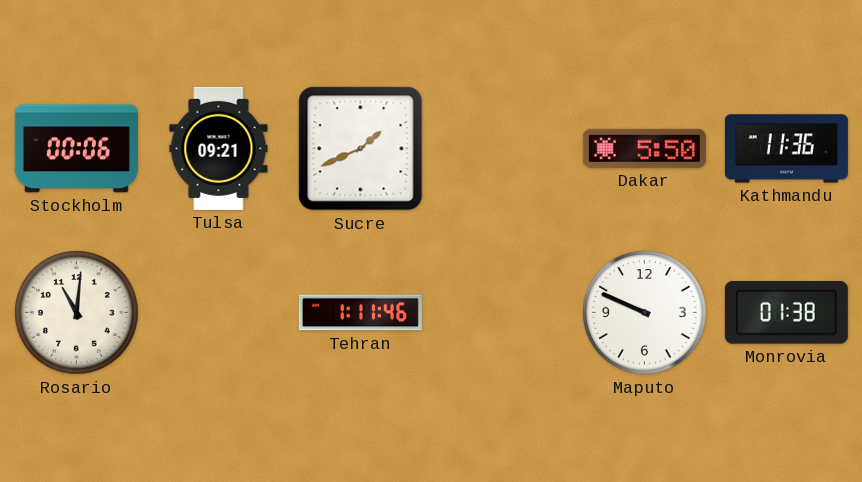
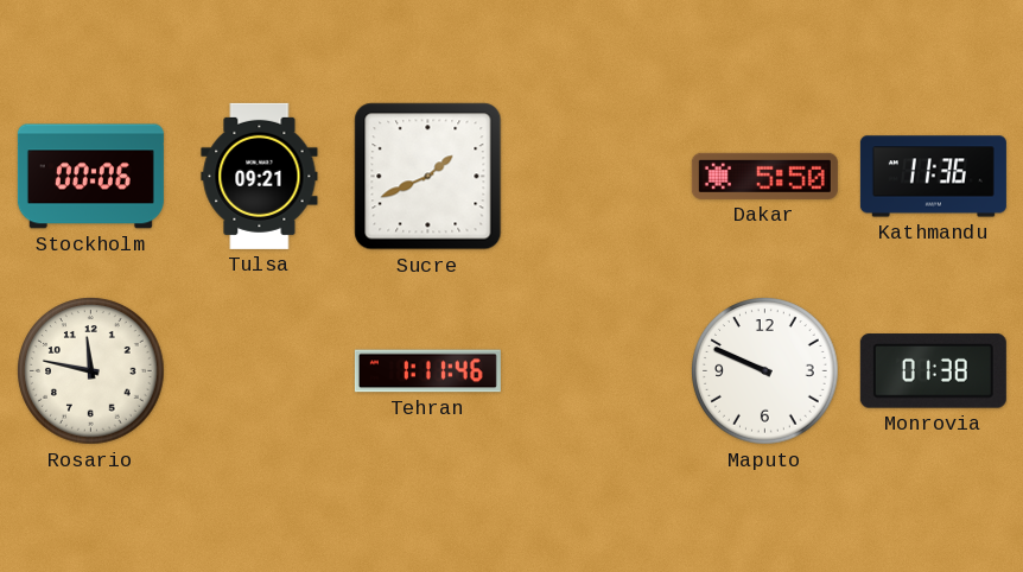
Rosario: 11:01 -> 11:47
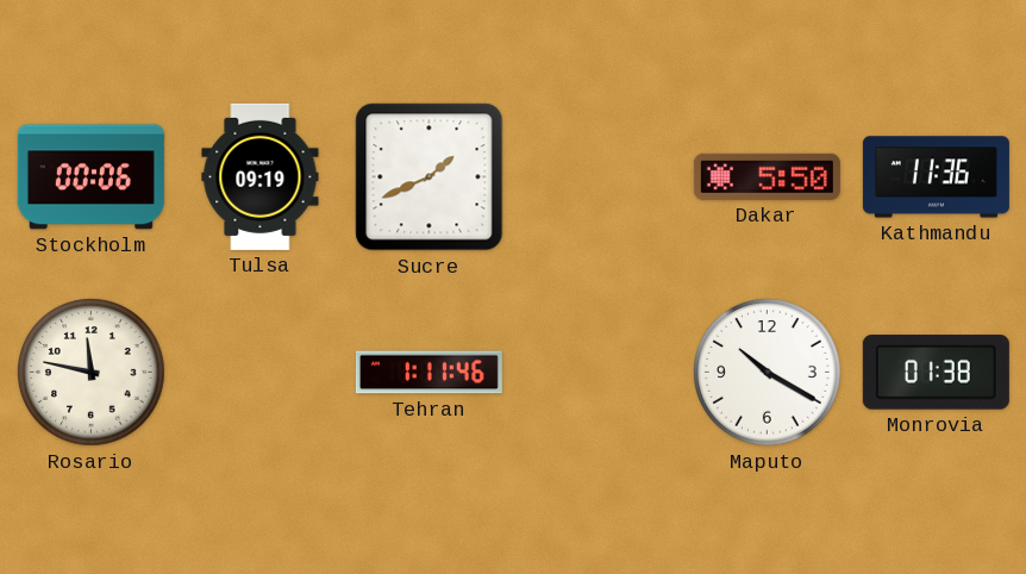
Tulsa: 09:21 -> 09:19
Maputo: 9:49 -> 10:20
